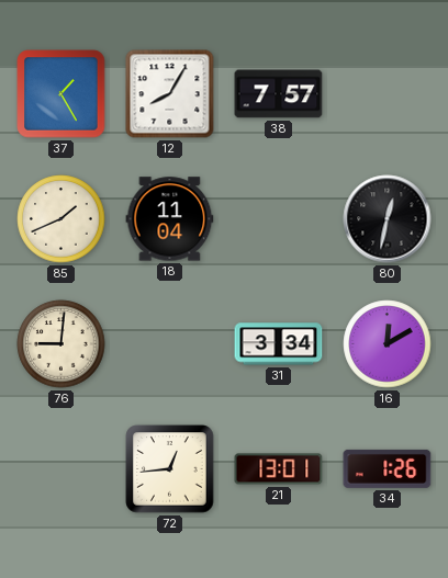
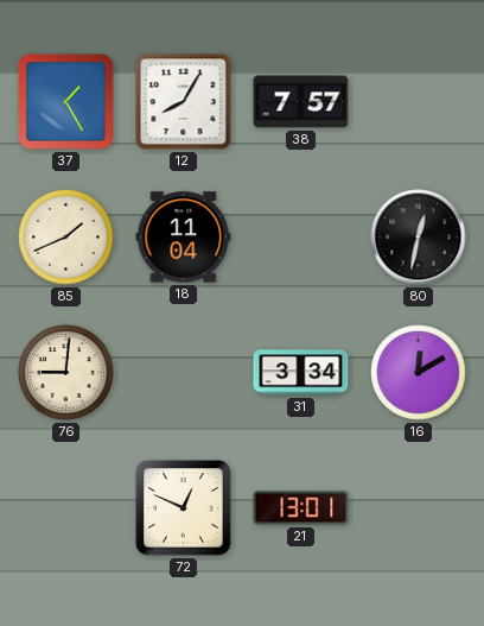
72: 12:44 -> 12:49
34: 1:26 -> none
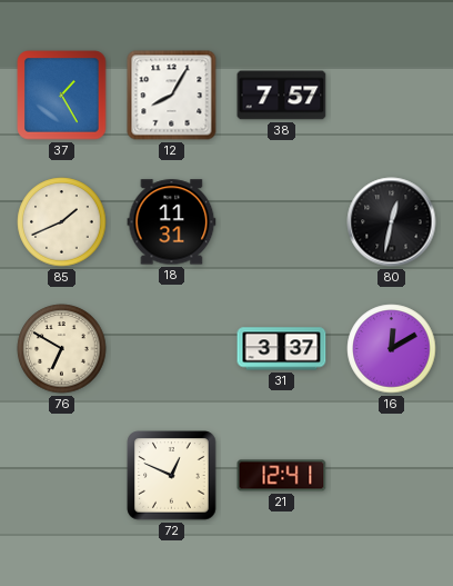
18: 11:04 -> 11:31
76: 9:01 -> 6:50
31: 3:34 -> 3:37
21: 13:01 -> 12:41
